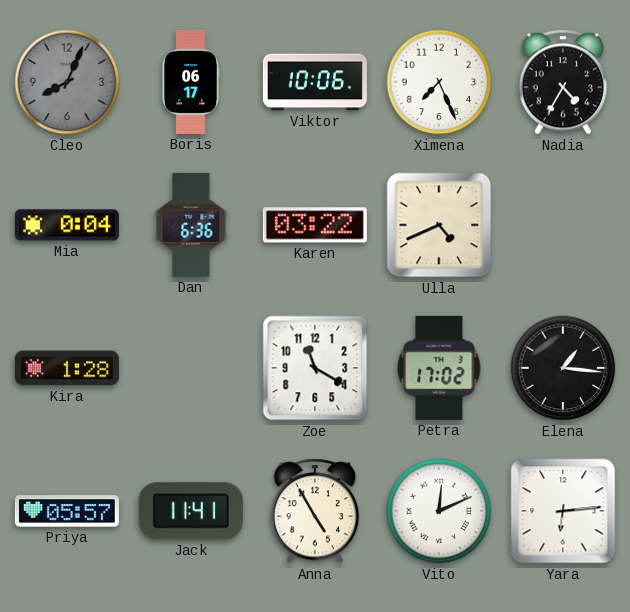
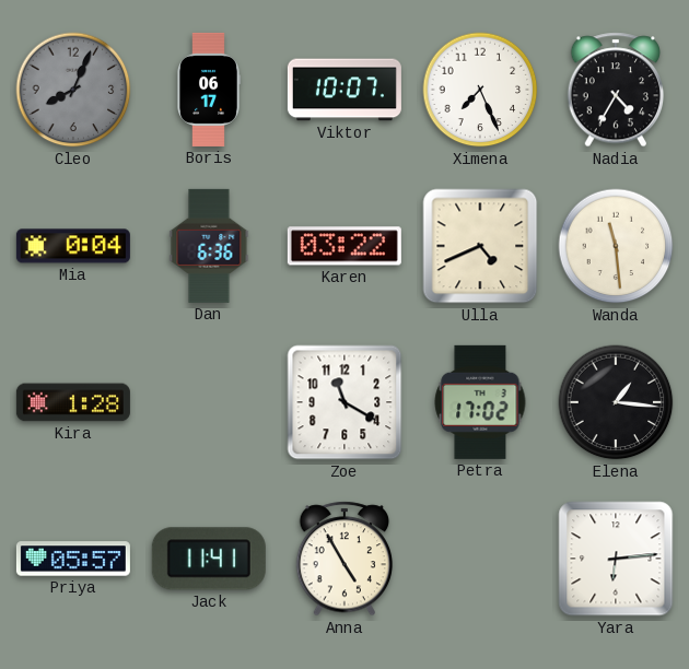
Viktor: 10:06 -> 10:07
Wanda: none -> 11:29
Vito: 12:11 -> none
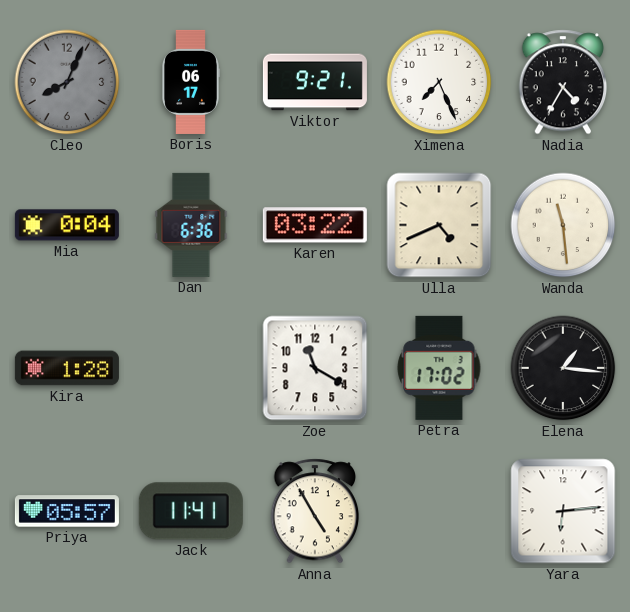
Viktor: 10:07 -> 9:21
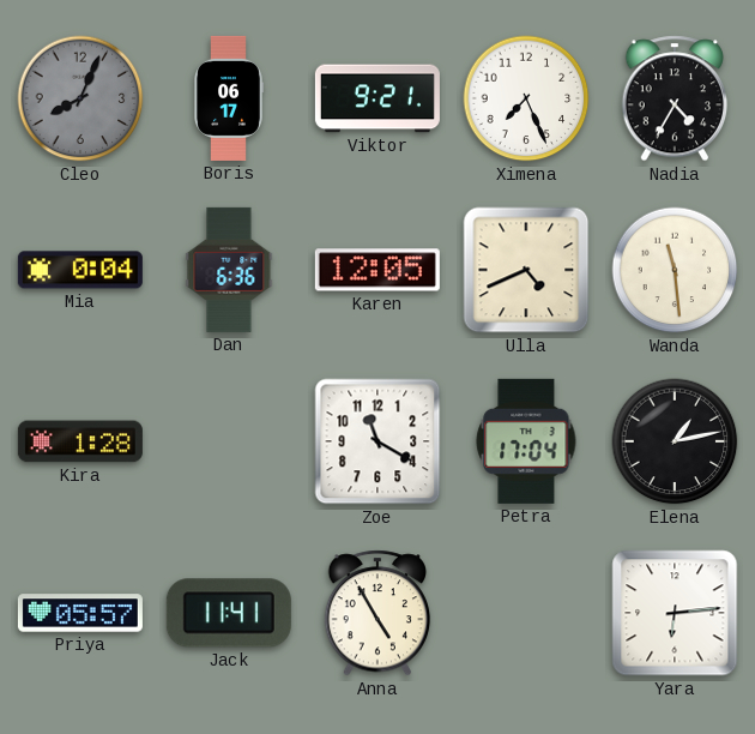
Karen: 03:22 -> 12:05
Petra: 17:02 -> 17:04
Elena: 1:16 -> 1:13
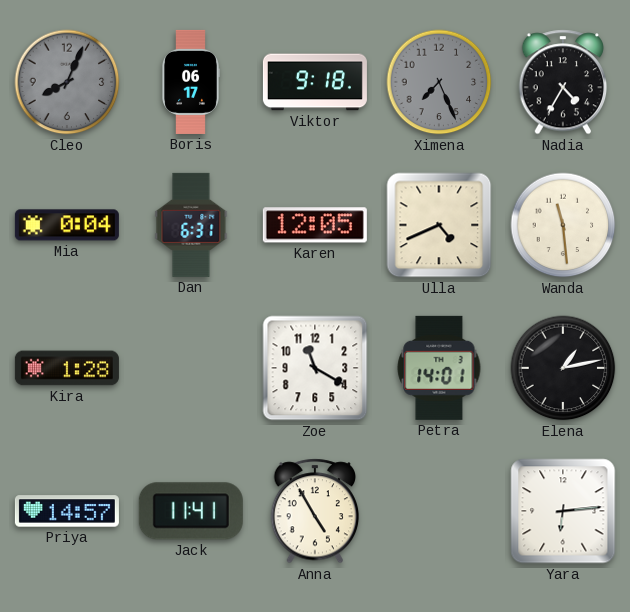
Viktor: 9:21 -> 9:18
Ximena dial: white -> grey
Dan: 6:36 -> 6:31
Petra: 17:04 -> 14:01
Priya: 05:57 -> 14:57
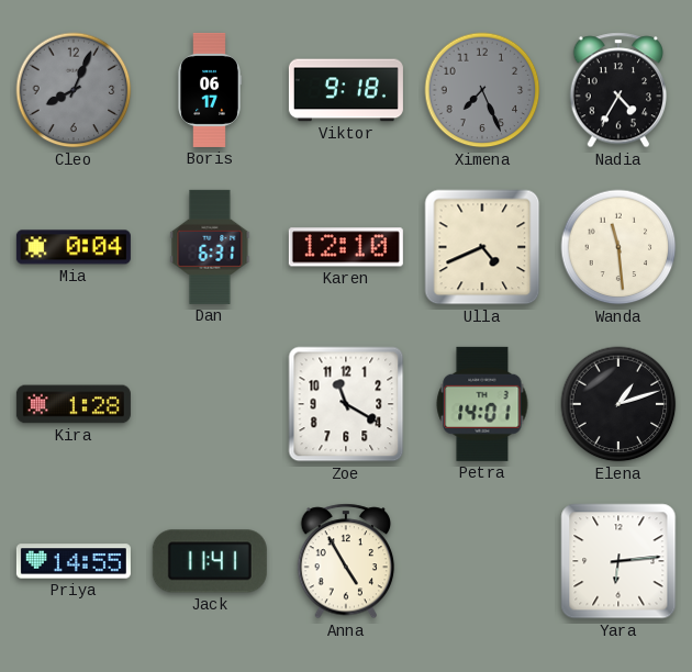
Karen: 12:05 -> 12:10
Elena: 1:13 -> 1:12
Priya: 14:57 -> 14:55
